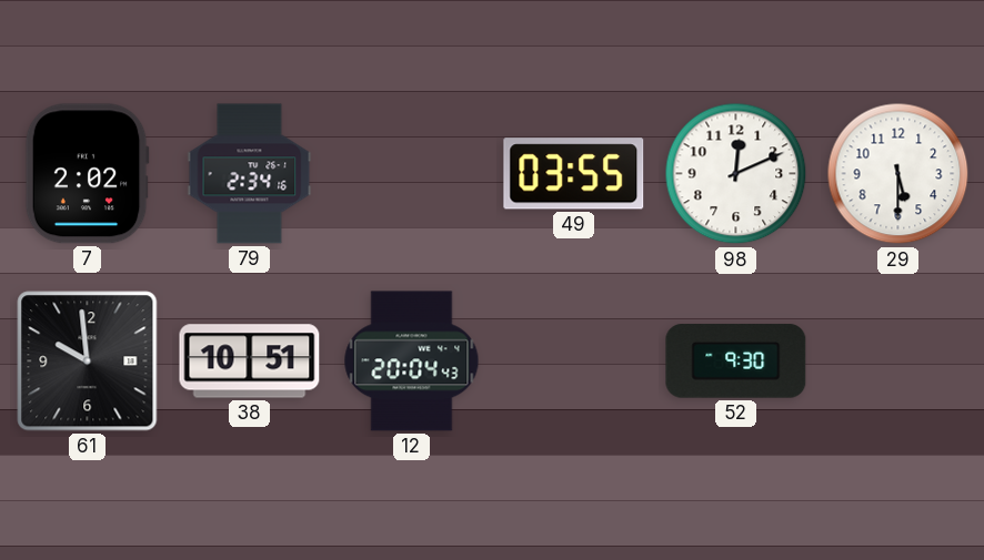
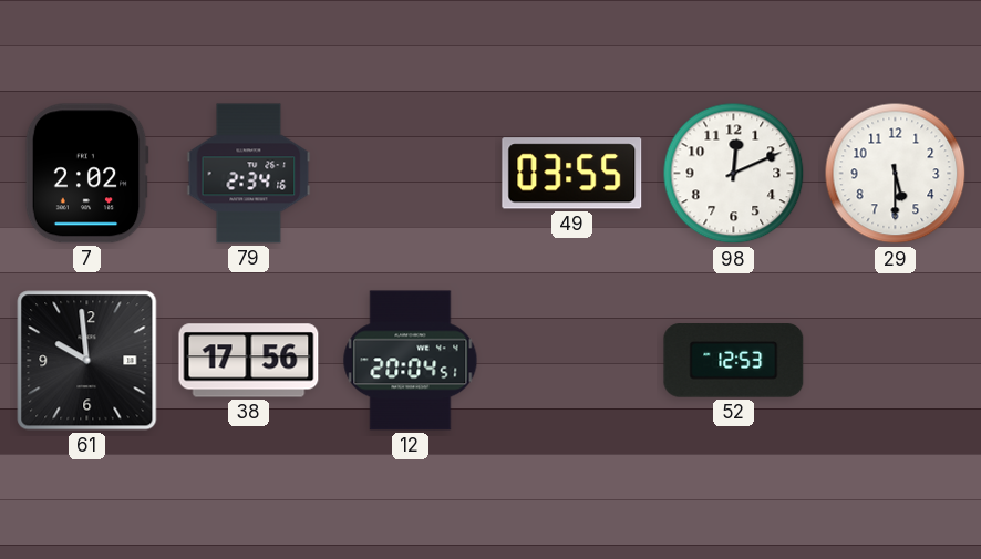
38: 10:51 -> 17:56
12: 20:04:43 -> 20:04:51
52: 9:30 -> 12:53
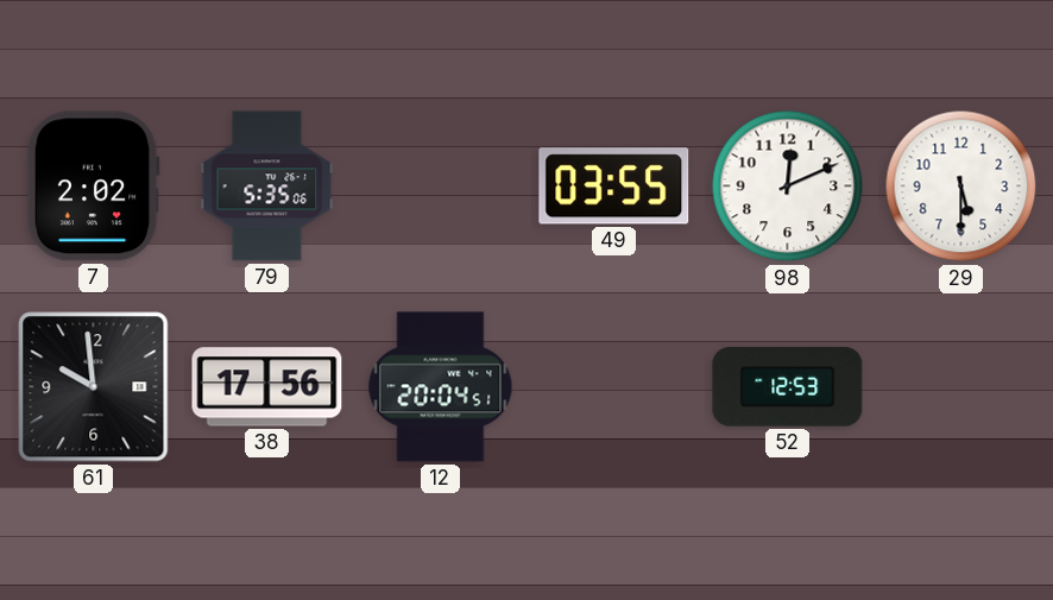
79: 2:34 -> 5:35
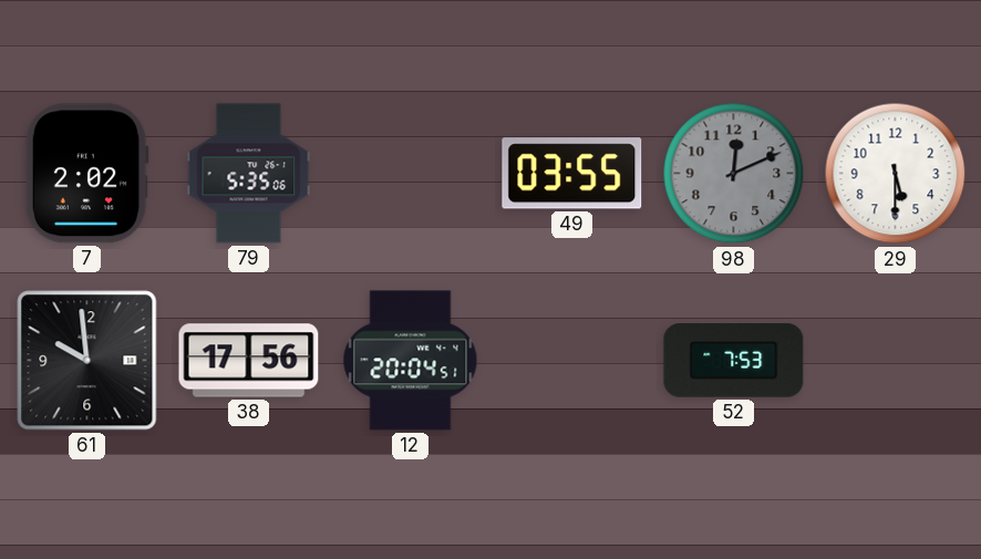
98 dial: white -> grey
52: 12:53 -> 7:53
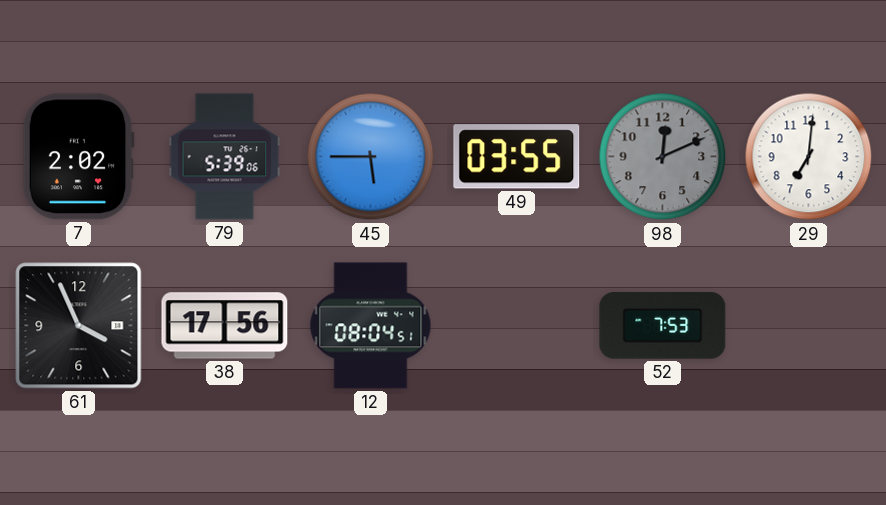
79: 5:35 -> 5:39
45: none -> 5:45
29: 5:30 -> 7:01
61: 9:59 -> 3:56
12: 20:04 -> 08:04
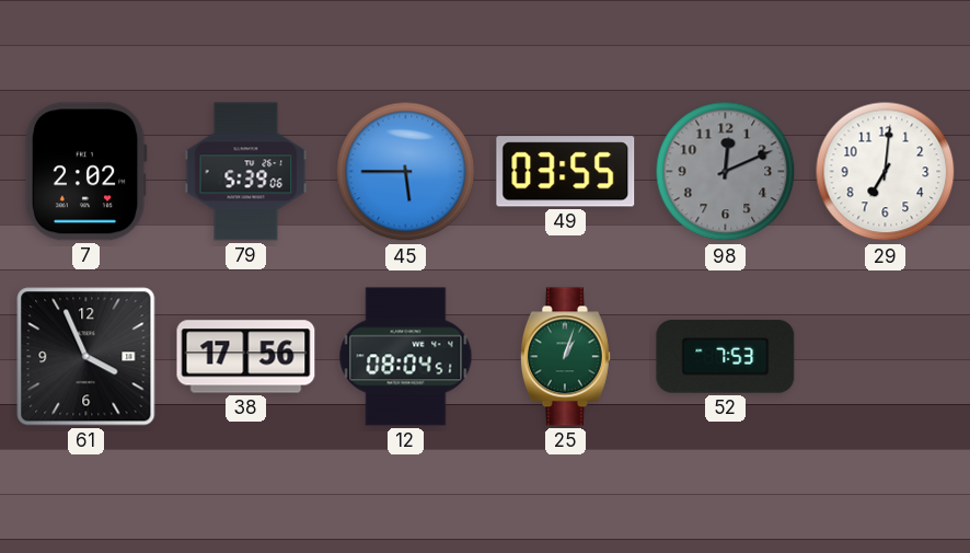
25: none -> 1:03
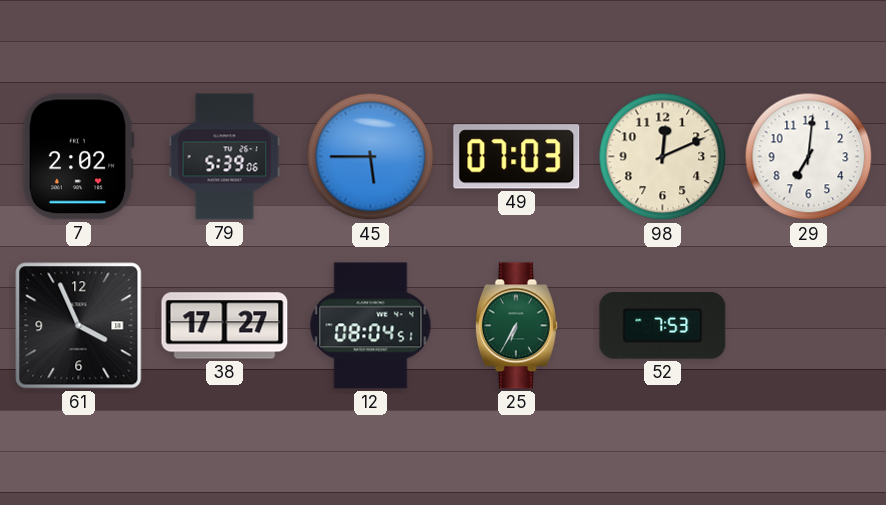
49: 03:55 -> 07:03
98 dial: grey -> cream
38: 17:56 -> 17:27
25: 1:03 -> 6:35
